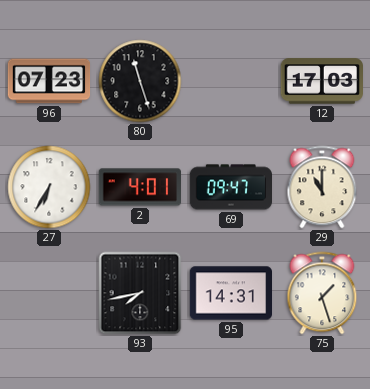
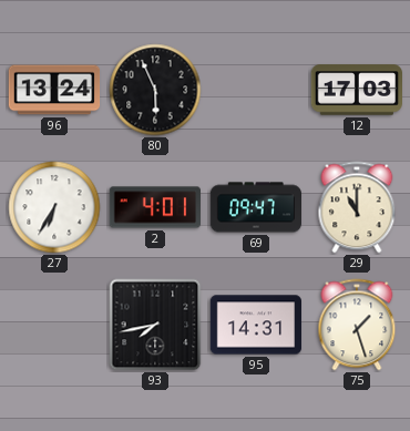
96: 07:23 -> 13:24
80: 11:27 -> 5:56
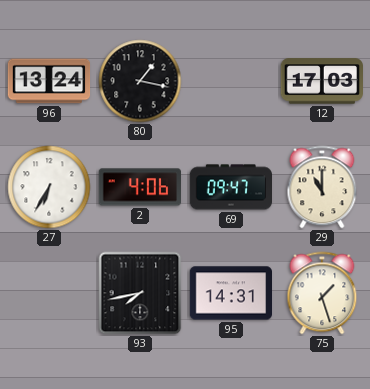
80: 5:56 -> 1:17
2: 4:01 -> 4:06
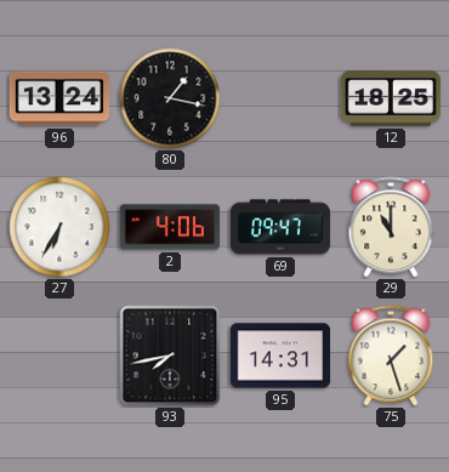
12: 17:03 -> 18:25
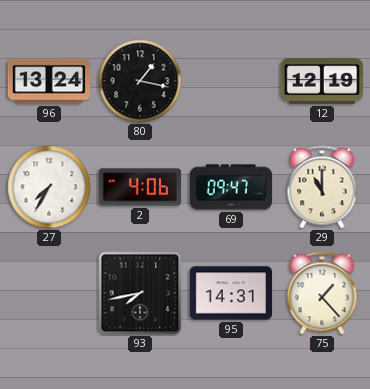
12: 18:25 -> 12:19
27: 6:35 -> 7:35
75: 1:27 -> 1:23
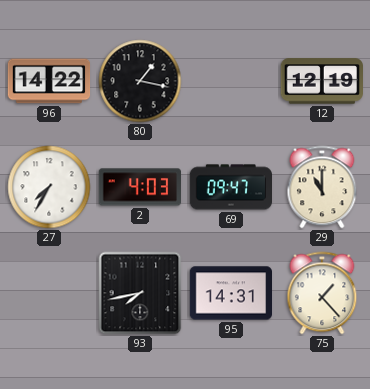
96: 13:24 -> 14:22
2: 4:06 -> 4:03
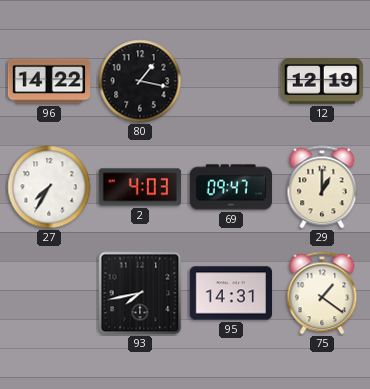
29: 11:00 -> 1:00
75: 1:23 -> 1:21
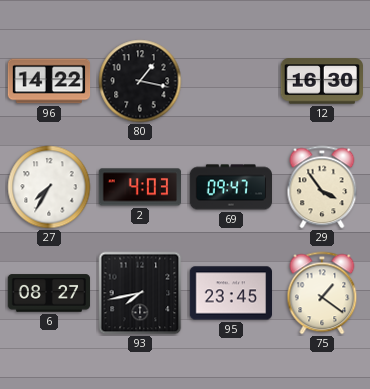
12: 12:19 -> 16:30
29: 1:00 -> 3:54
6: none -> 08:27
95: 14:31 -> 23:45
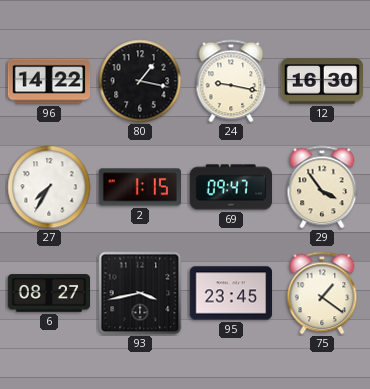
24: none -> 9:17
2: 4:03 -> 1:15
93: 7:43 -> 3:43
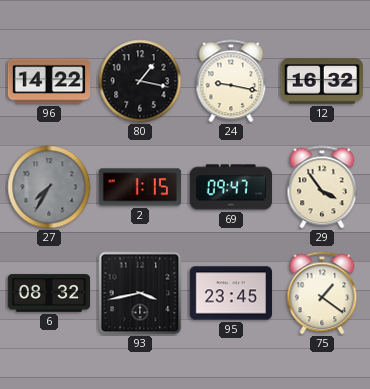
12: 16:30 -> 16:32
27 dial: white -> grey
6: 08:27 -> 08:32
